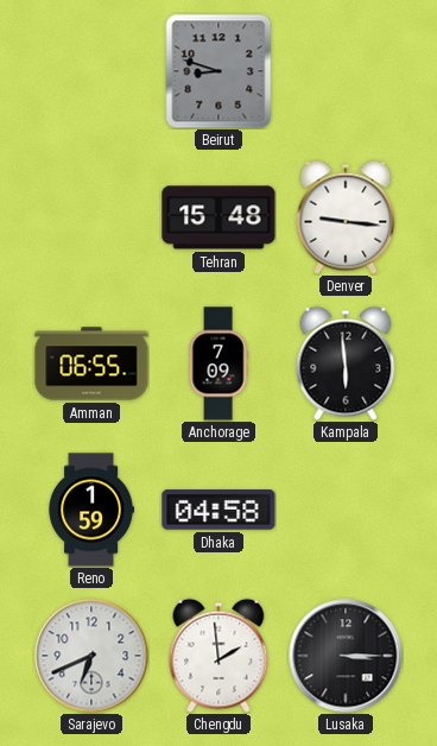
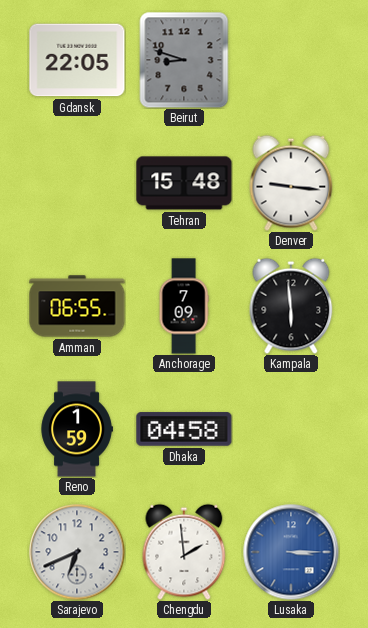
Gdansk: none -> 22:05
Lusaka dial: black -> blue
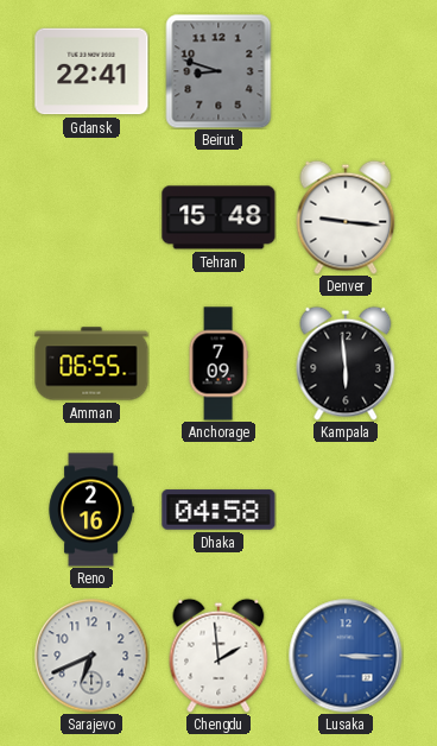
Gdansk: 22:05 -> 22:41
Reno: 1:59 -> 2:16
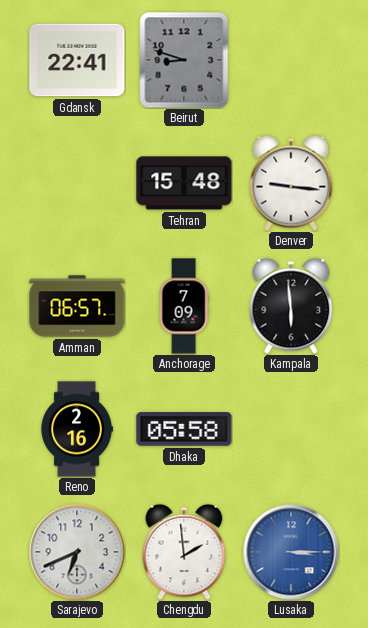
Amman: 06:55 -> 06:57
Dhaka: 04:58 -> 05:58
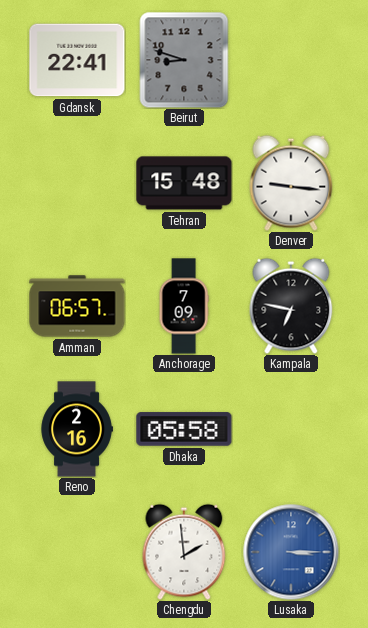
Kampala: 5:59 -> 6:47
Sarajevo: 6:41 -> none
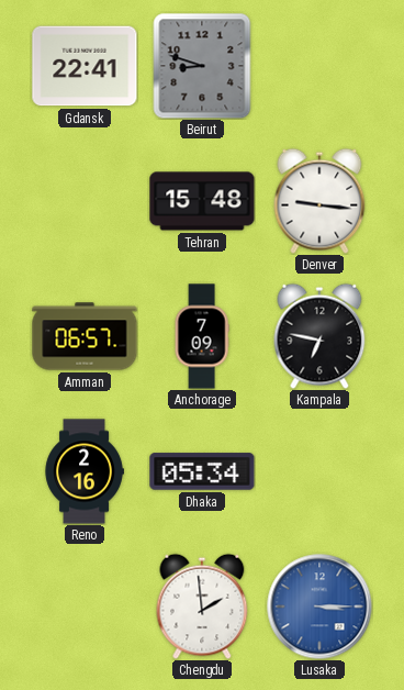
Dhaka: 05:58 -> 05:34
